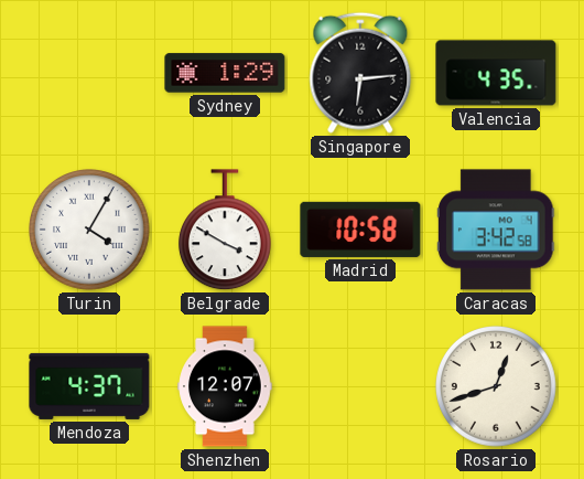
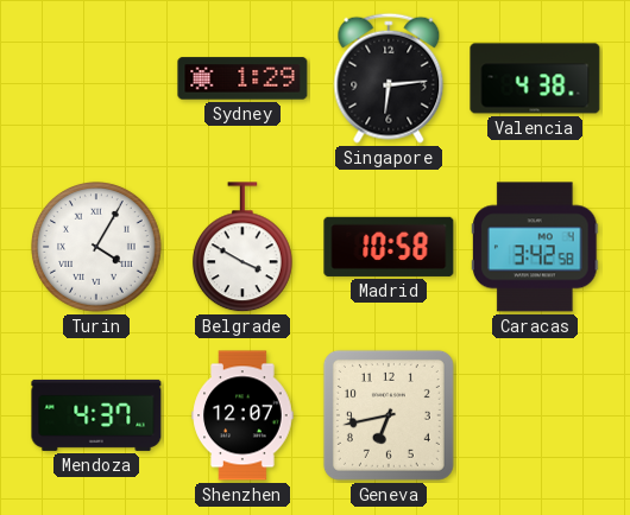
Valencia: 4:35 -> 4:38
Geneva: none -> 6:43
Rosario: 12:42 -> none
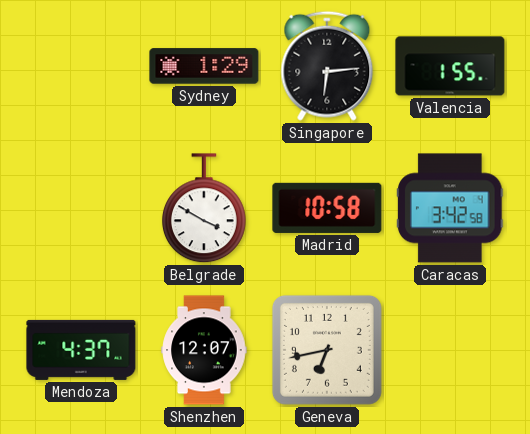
Valencia: 4:38 -> 1:55
Turin: 4:05 -> none
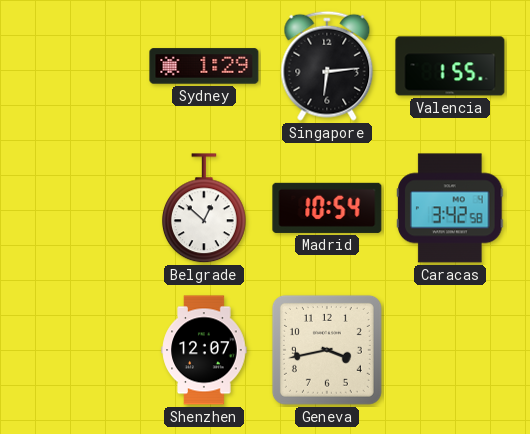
Belgrade: 3:50 -> 12:52
Madrid: 10:58 -> 10:54
Mendoza: 4:37 -> none
Geneva: 6:43 -> 3:43
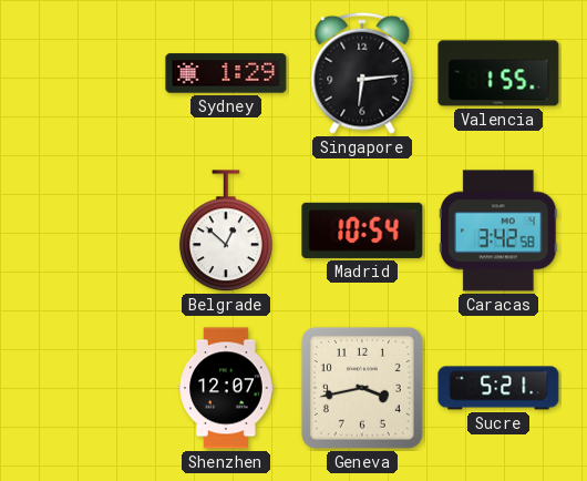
Sucre: none -> 5:21
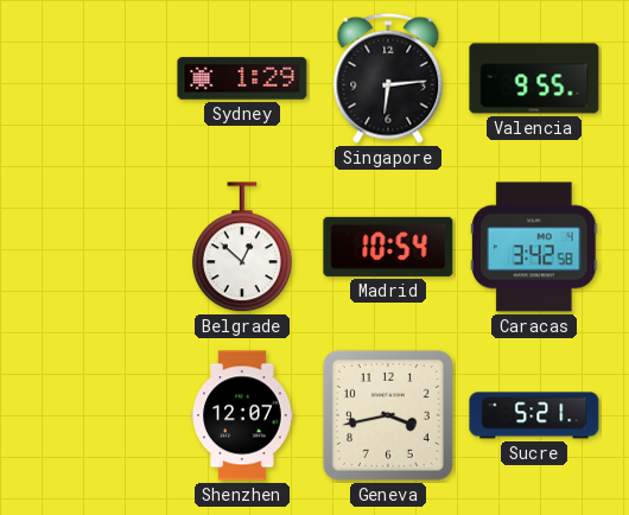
Valencia: 1:55 -> 9:55
